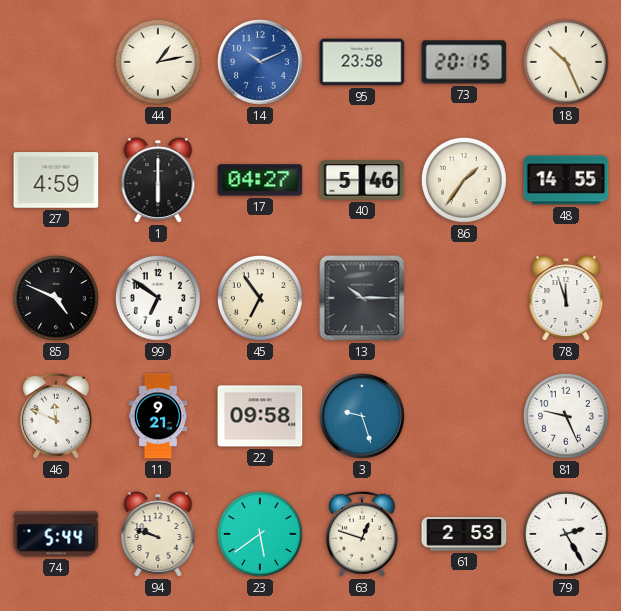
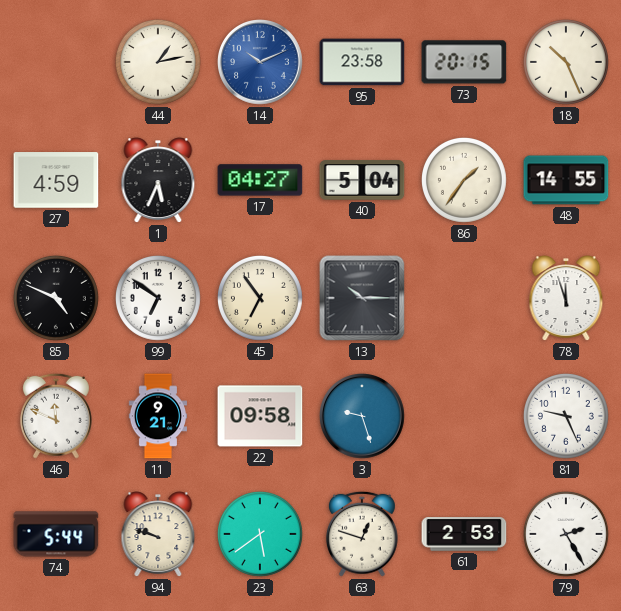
1: 6:00 -> 5:34
40: 5:46 -> 5:04
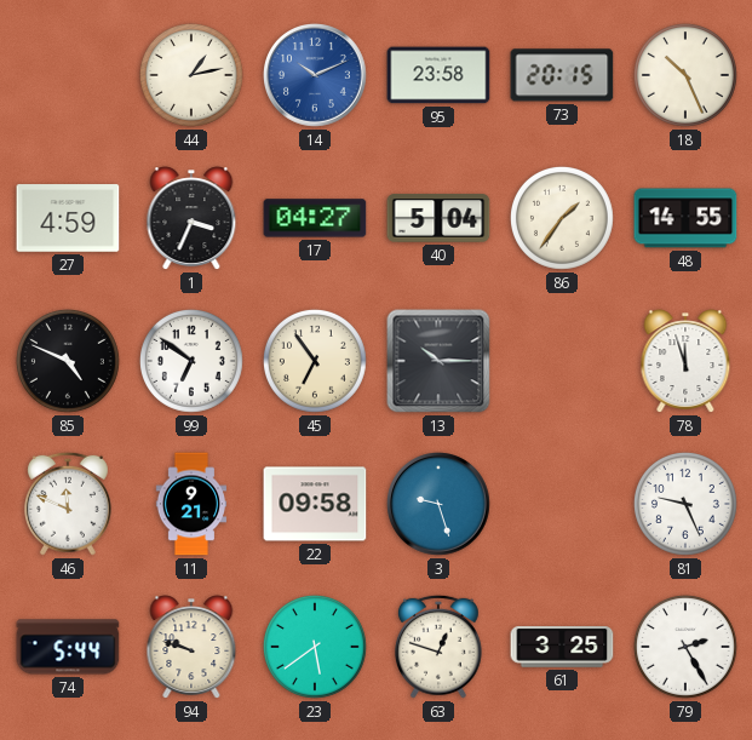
1: 5:34 -> 3:34
61: 2:53 -> 3:25
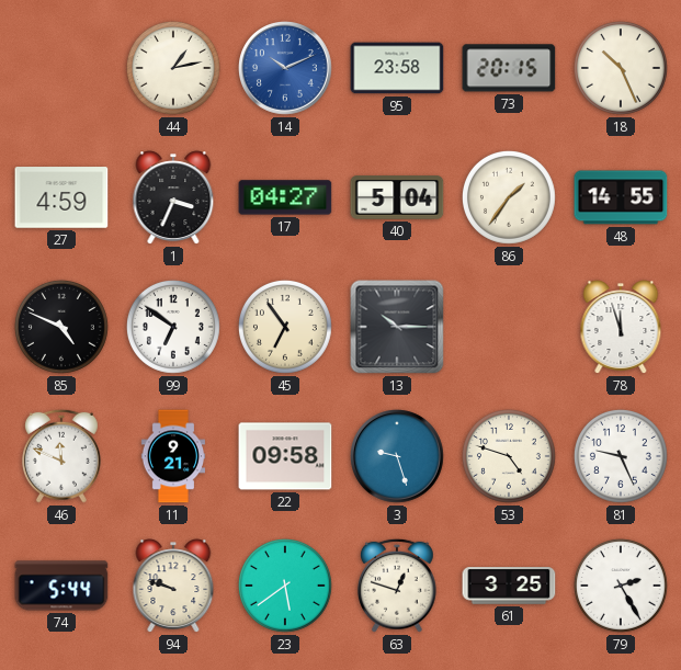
53: none -> 4:48
